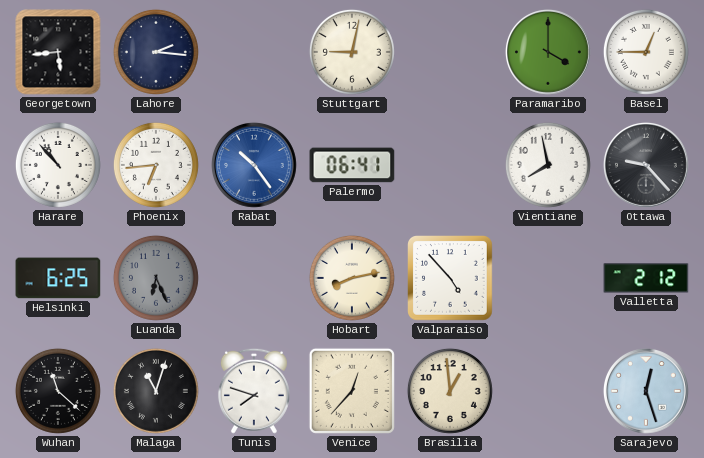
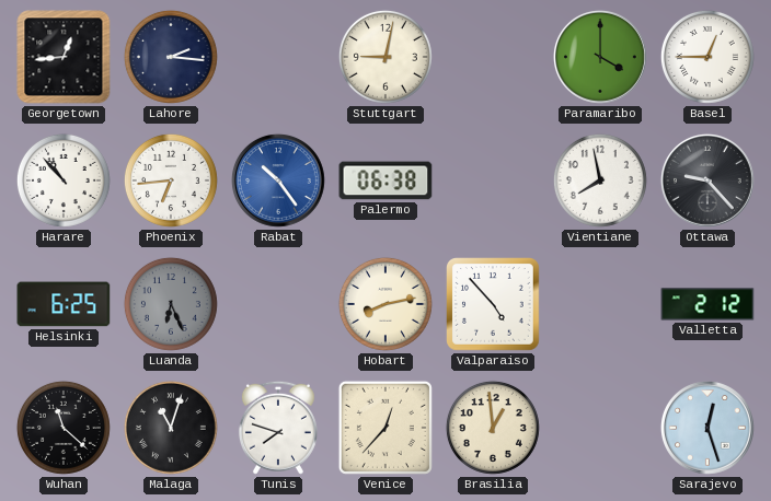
Georgetown: 5:44 -> 12:44
Palermo: 06:41 -> 06:38
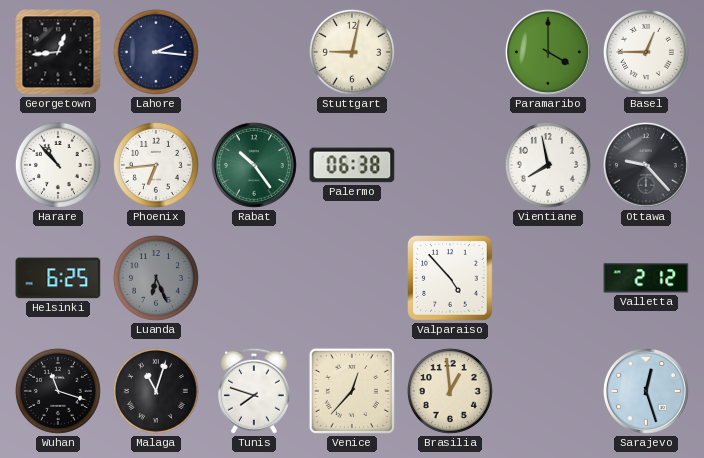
Rabat dial: blue -> green
Hobart: 8:13 -> none
Wuhan: 11:22 -> 11:18
